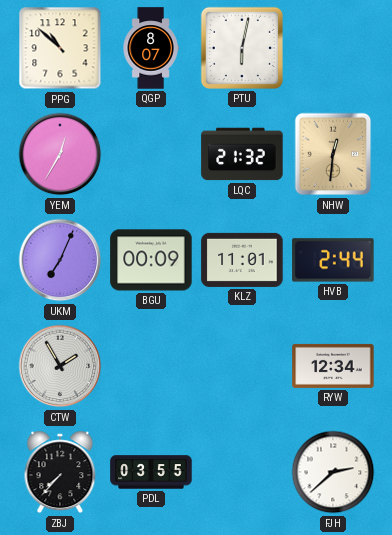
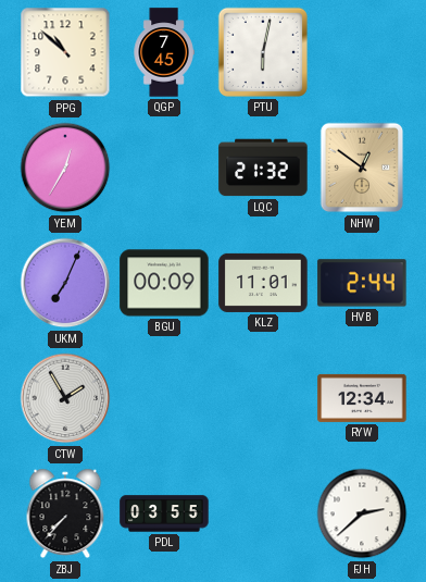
QGP: 8:07 -> 7:45
NHW: 12:31 -> 12:51
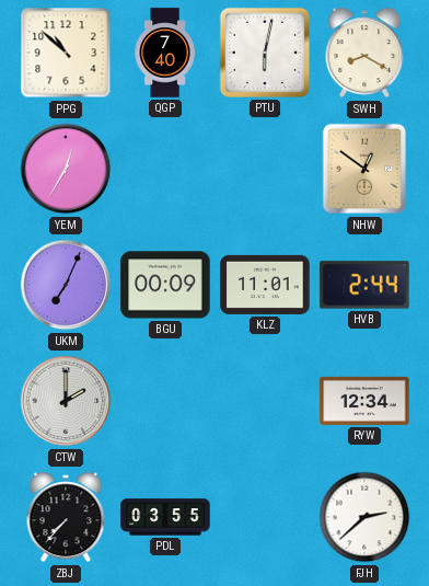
QGP: 7:45 -> 7:40
SWH: none -> 8:20
LQC: 21:32 -> none
CTW: 1:55 -> 2:00
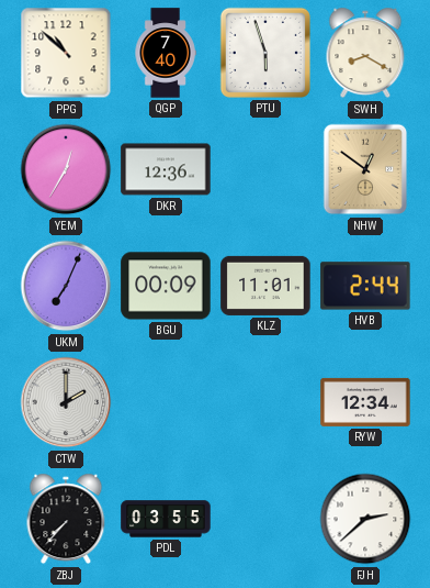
PTU: 6:02 -> 5:57
DKR: none -> 12:36
